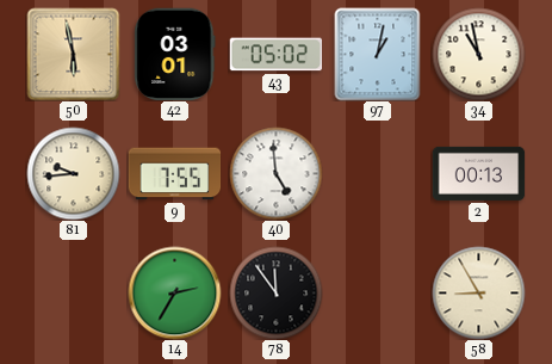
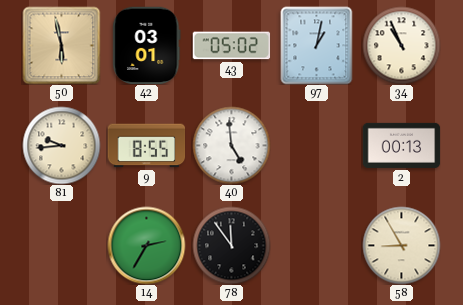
34: 10:58 -> 10:56
9: 7:55 -> 8:55
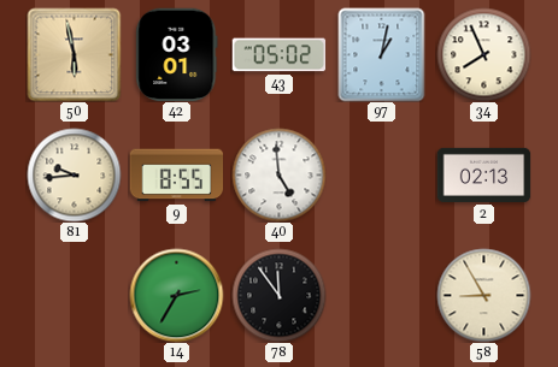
34: 10:56 -> 7:56
2: 00:13 -> 02:13
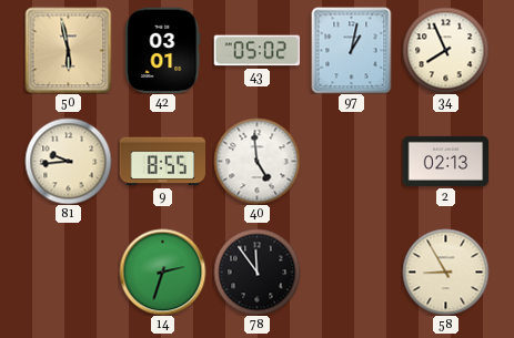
14: 2:35 -> 2:33
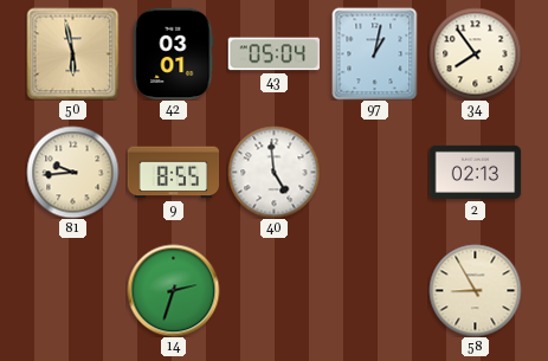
43: 05:02 -> 05:04
34: 7:56 -> 7:54
78: 11:54 -> none
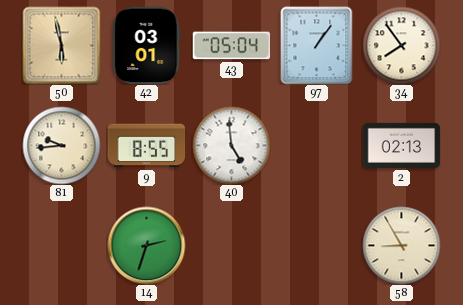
97: 1:02 -> 1:06
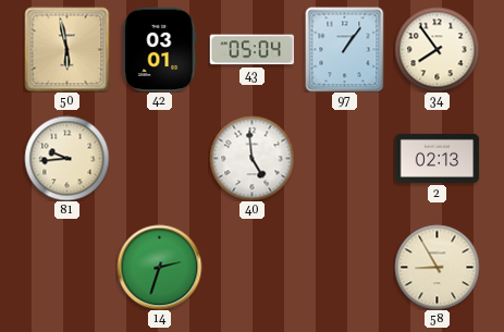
9: 8:55 -> none
